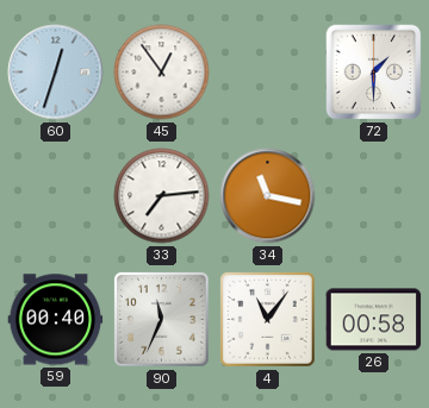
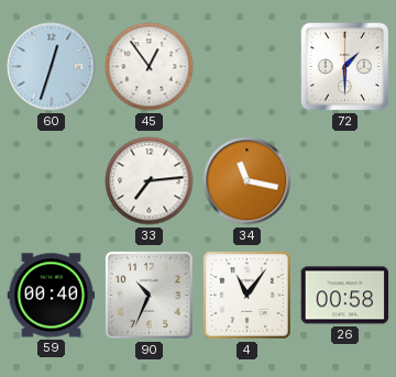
90: 11:34 -> 10:34
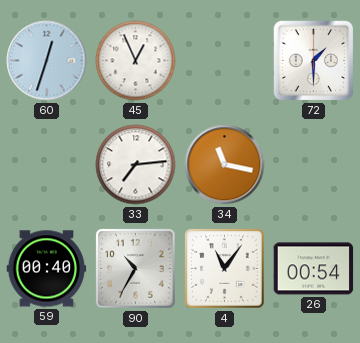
45: 12:54 -> 12:56
90: 10:34 -> 10:35
26: 00:58 -> 00:54
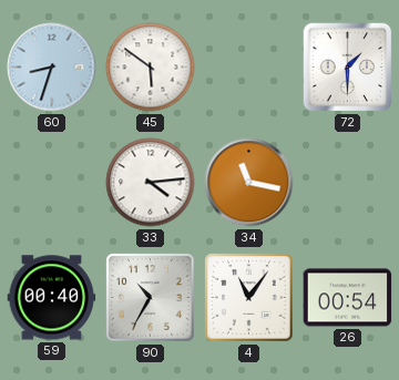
60: 12:33 -> 8:33
45: 12:56 -> 5:51
33: 7:14 -> 4:14
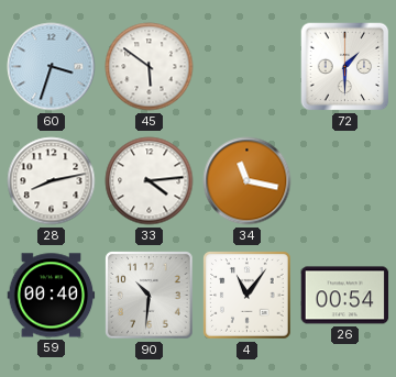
60: 8:33 -> 3:33
28: none -> 8:13
90: 10:35 -> 10:31
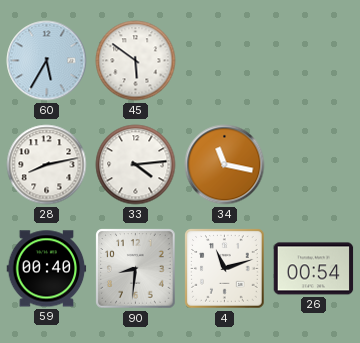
60: 3:33 -> 5:35
72: 1:30 -> none
90: 10:31 -> 8:31
4: 11:06 -> 11:12
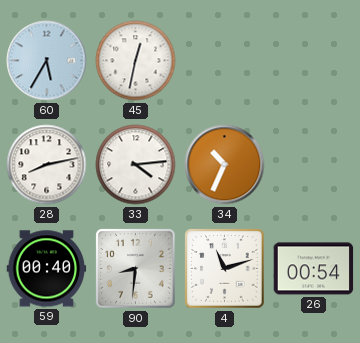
45: 5:51 -> 12:32
34: 11:17 -> 10:34
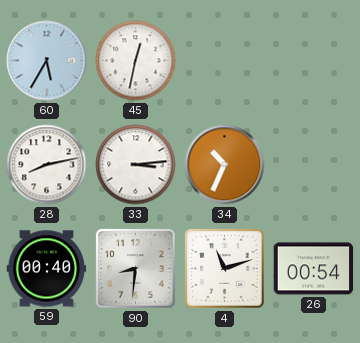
33: 4:14 -> 3:14
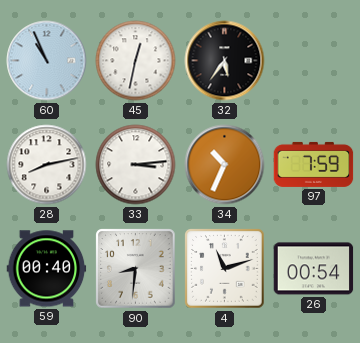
60: 5:35 -> 10:56
32: none -> 5:36
97: none -> 7:59
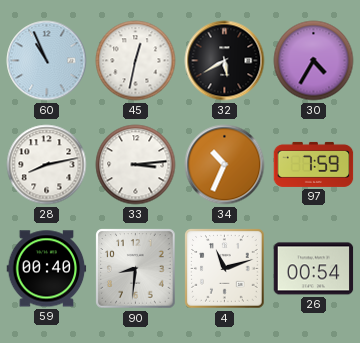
32: 5:36 -> 5:40
30: none -> 4:35
